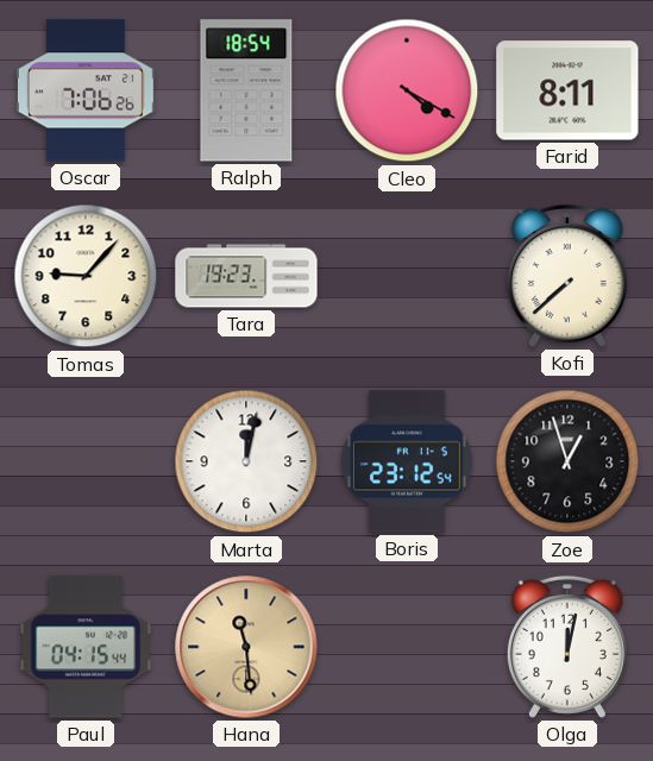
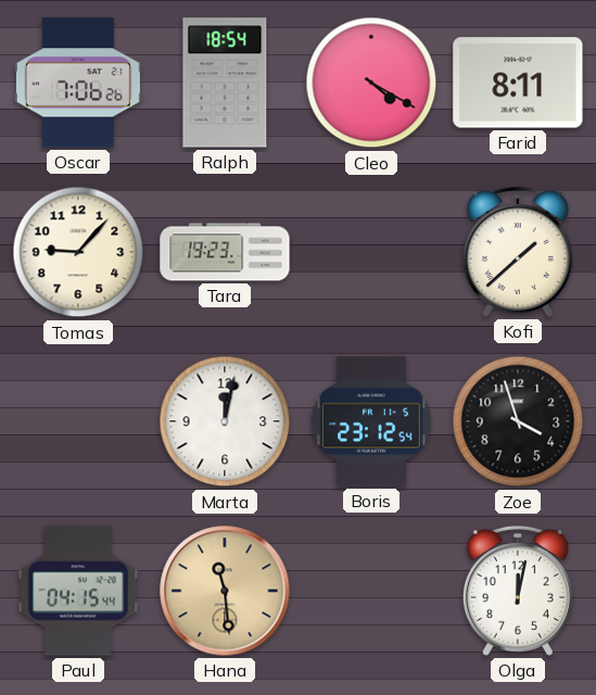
Kofi: 7:38 -> 1:38
Zoe: 12:57 -> 3:57
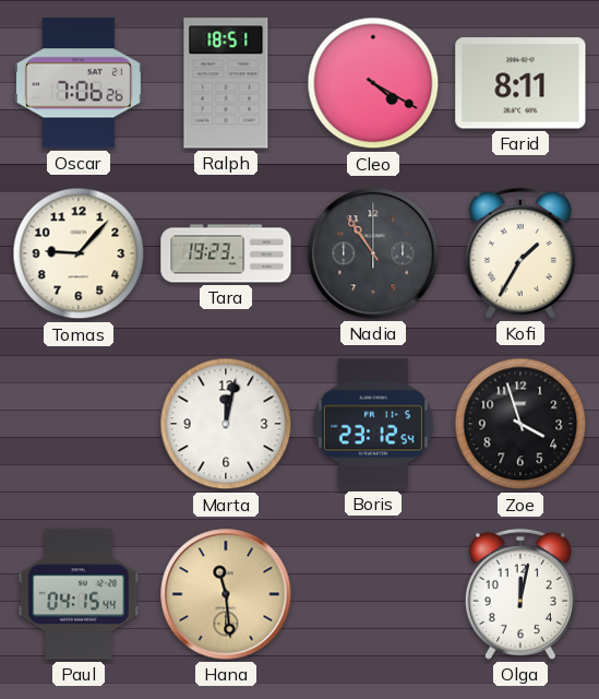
Ralph: 18:54 -> 18:51
Nadia: none -> 10:54
Kofi: 1:38 -> 1:35
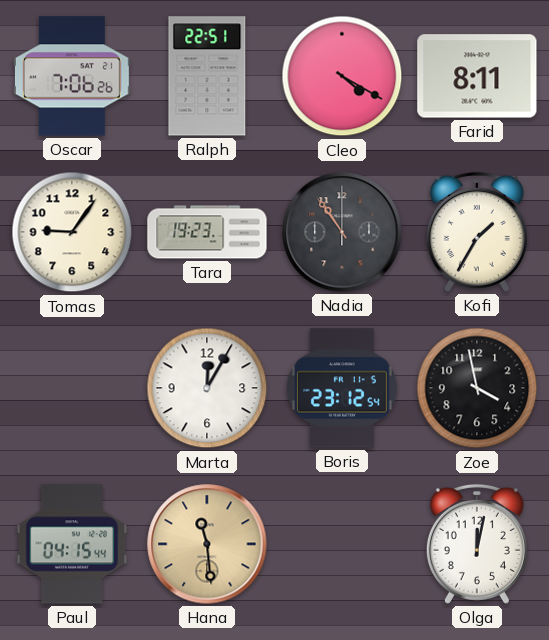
Ralph: 18:51 -> 22:51
Tomas: 9:07 -> 9:06
Marta: 12:02 -> 12:05
Zoe: 3:57 -> 3:58
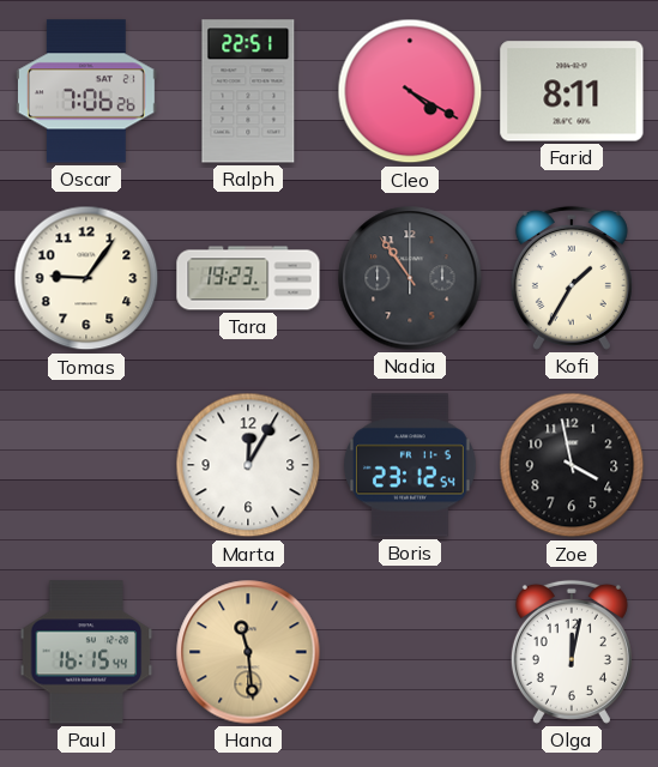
Paul: 04:15 -> 16:15
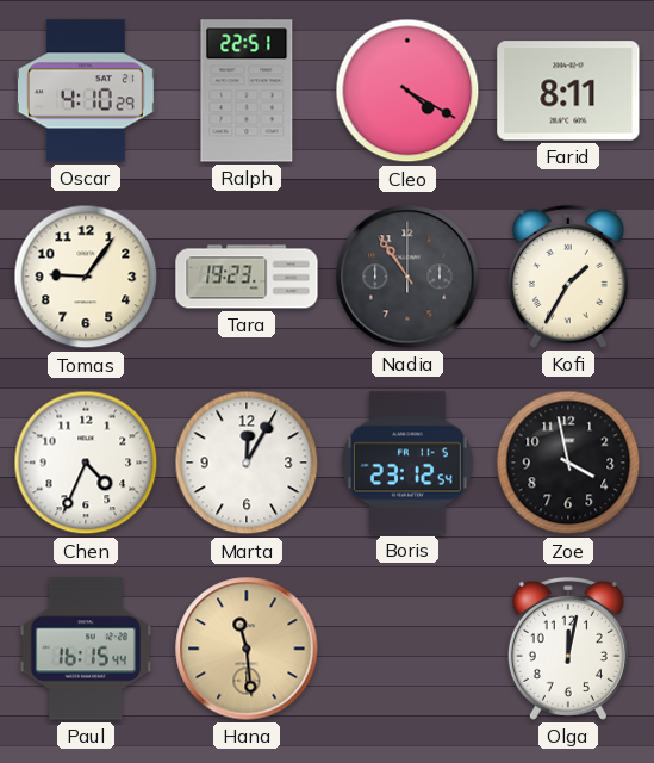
Oscar: 7:06 -> 4:10
Chen: none -> 4:34
